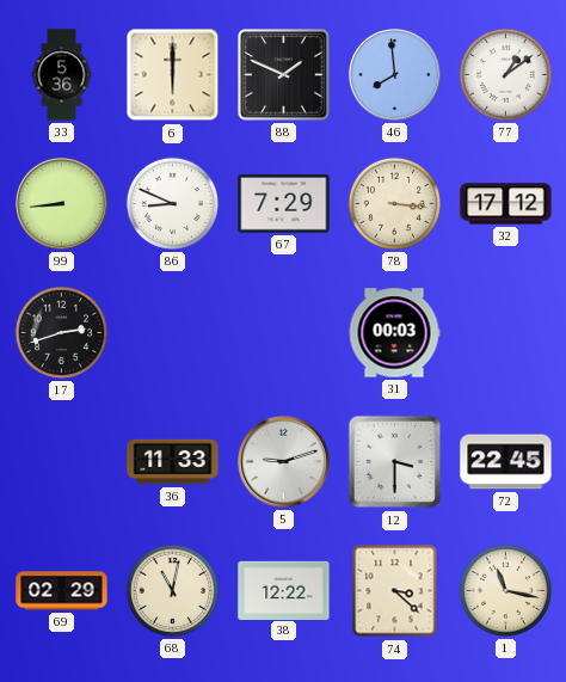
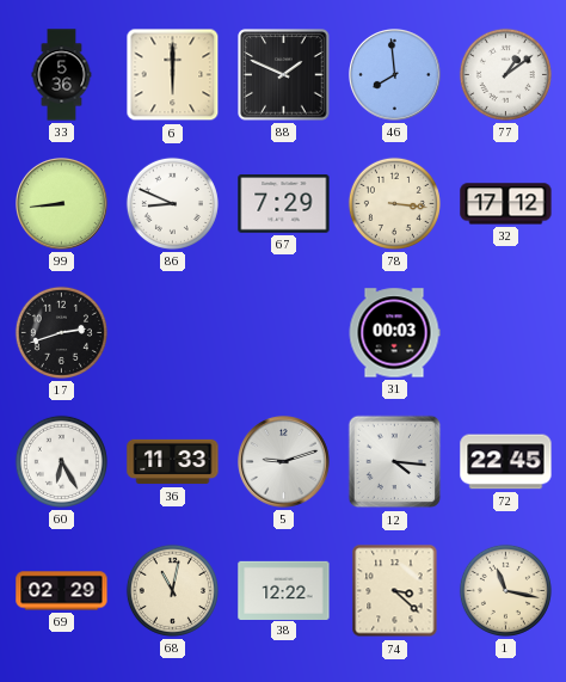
60: none -> 6:25
12: 3:30 -> 4:16
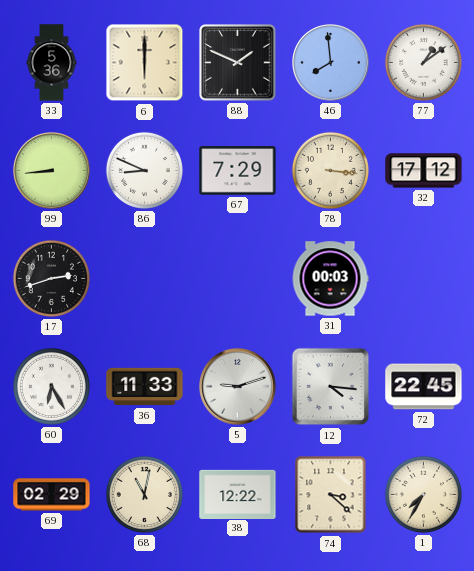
1: 11:17 -> 7:35
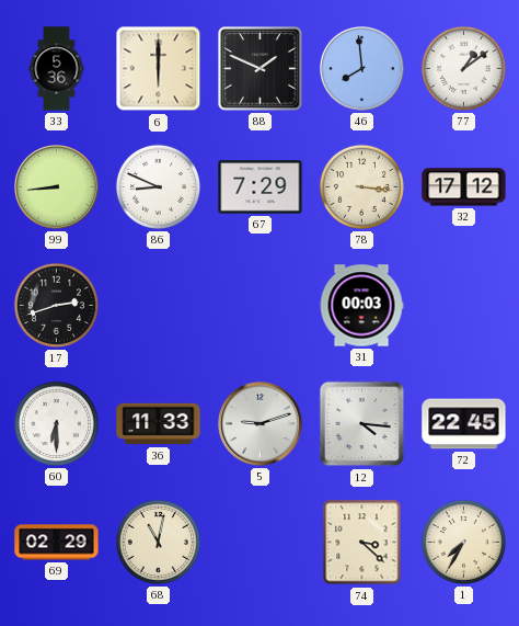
60: 6:25 -> 6:30
38: 12:22 -> none
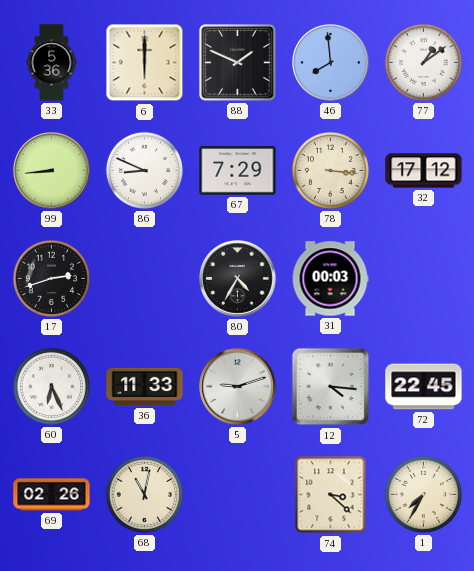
80: none -> 4:35
60: 6:30 -> 6:26
69: 02:29 -> 02:26
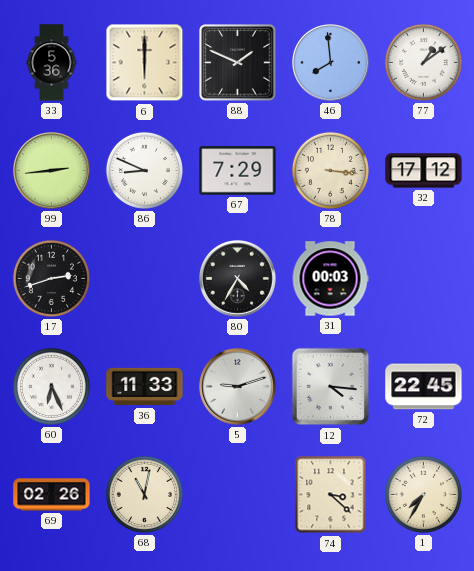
99: 8:44 -> 2:44
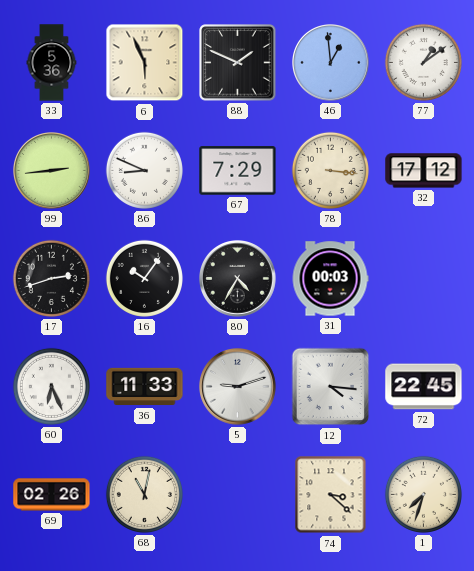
6: 6:00 -> 5:56
46: 7:59 -> 12:59
16: none -> 10:06
1: 7:35 -> 7:33
